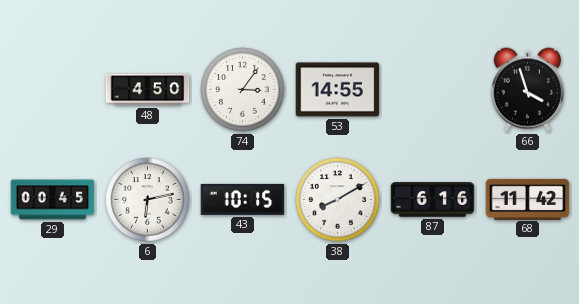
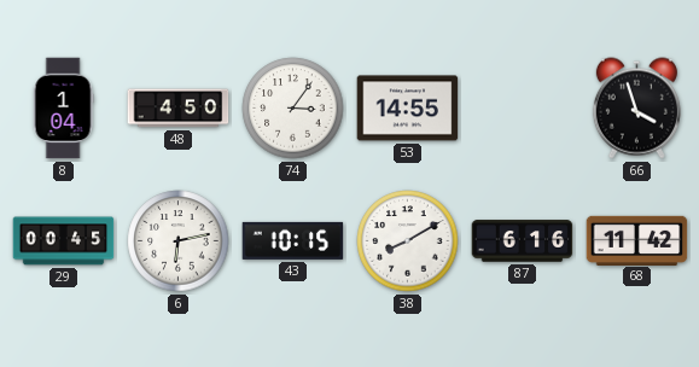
8: none -> 1:04
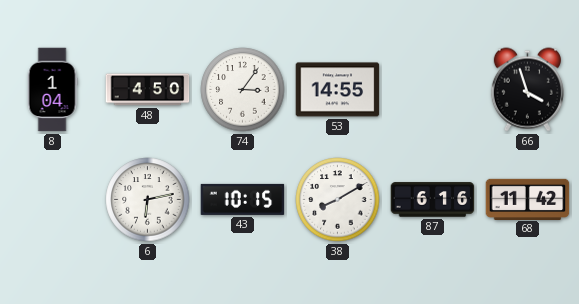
29: 00:45 -> none
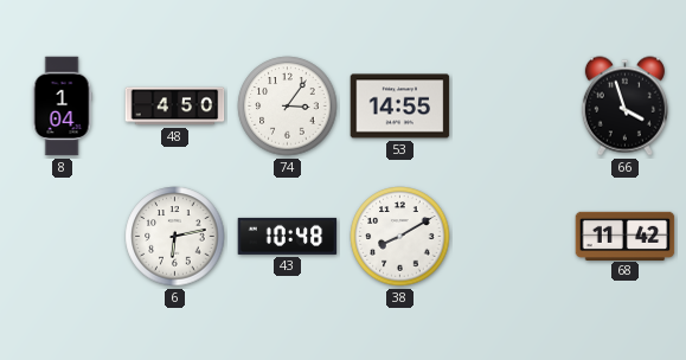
43: 10:15 -> 10:48
87: 6:16 -> none
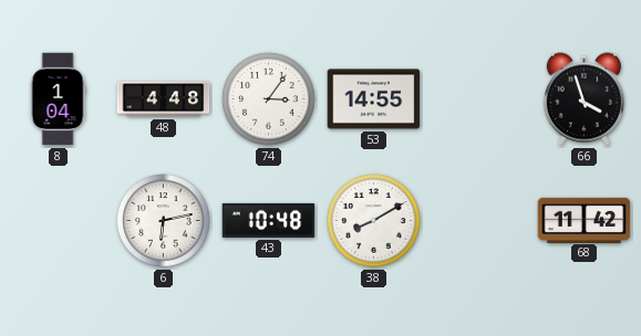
48: 4:50 -> 4:48
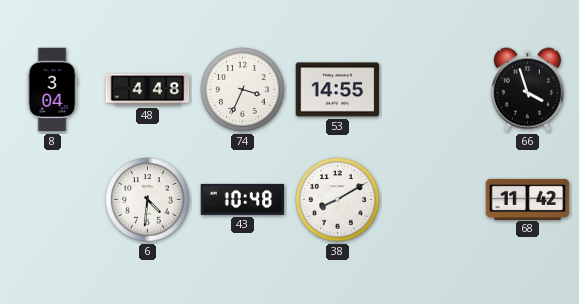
8: 1:04 -> 3:04
74: 3:06 -> 3:34
6: 6:13 -> 4:31
